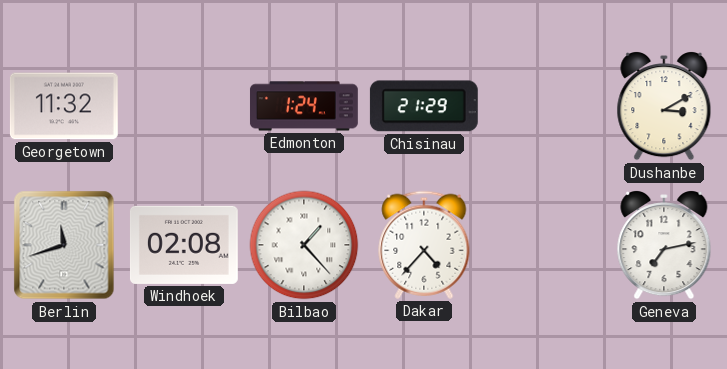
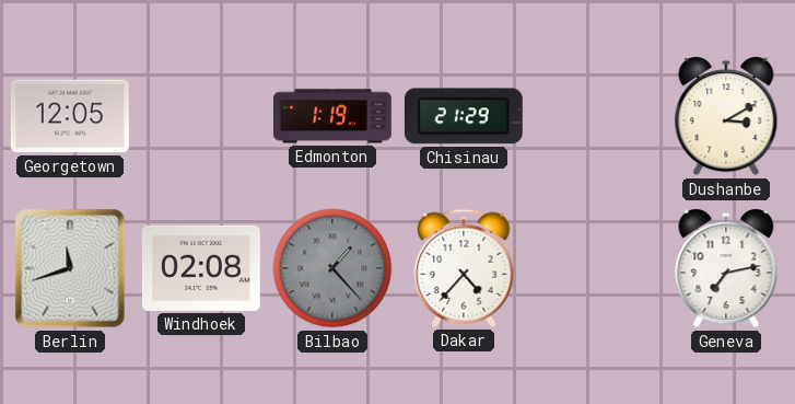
Georgetown: 11:32 -> 12:05
Edmonton: 1:24 -> 1:19
Bilbao dial: white -> grey
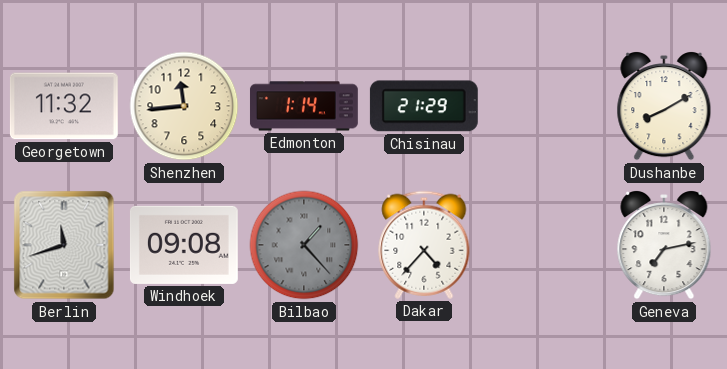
Georgetown: 12:05 -> 11:32
Shenzhen: none -> 11:44
Edmonton: 1:19 -> 1:14
Dushanbe: 3:10 -> 8:10
Windhoek: 02:08 -> 09:08
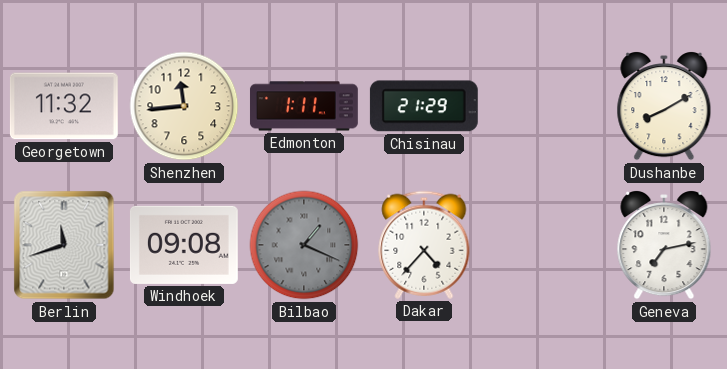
Edmonton: 1:14 -> 1:11
Bilbao: 1:23 -> 1:19
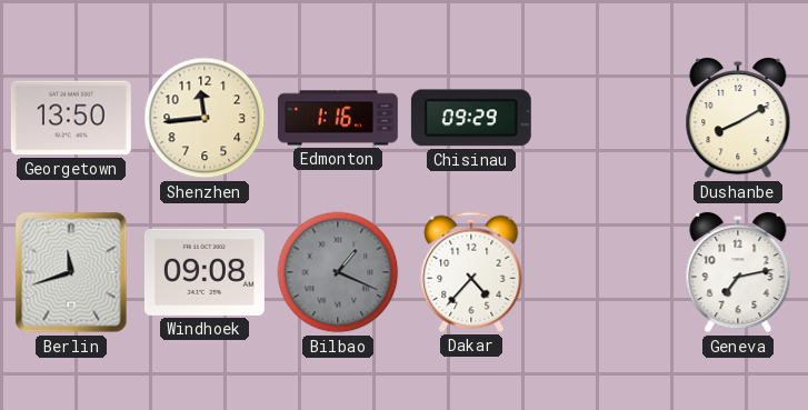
Georgetown: 11:32 -> 13:50
Edmonton: 1:11 -> 1:16
Chisinau: 21:29 -> 09:29
